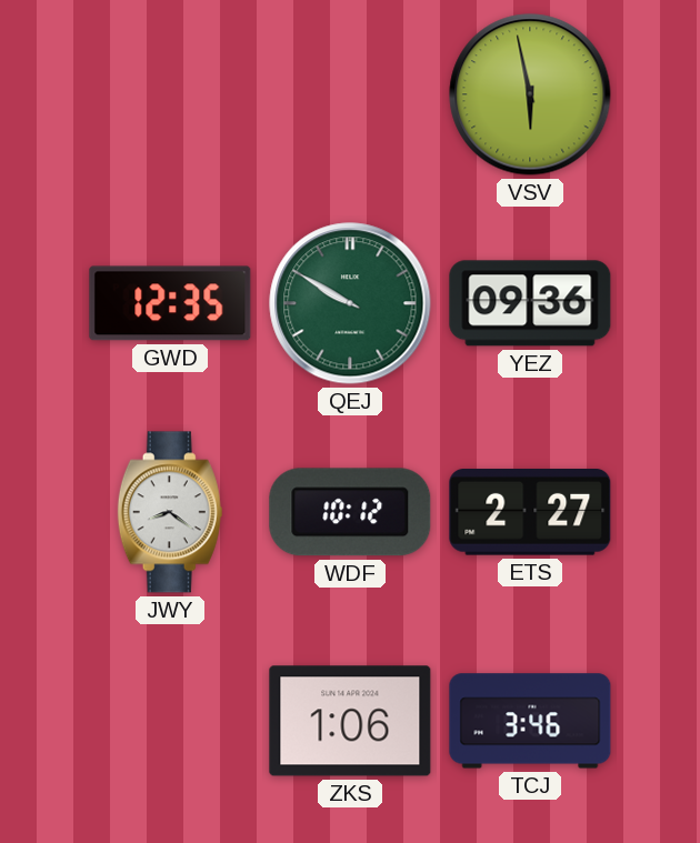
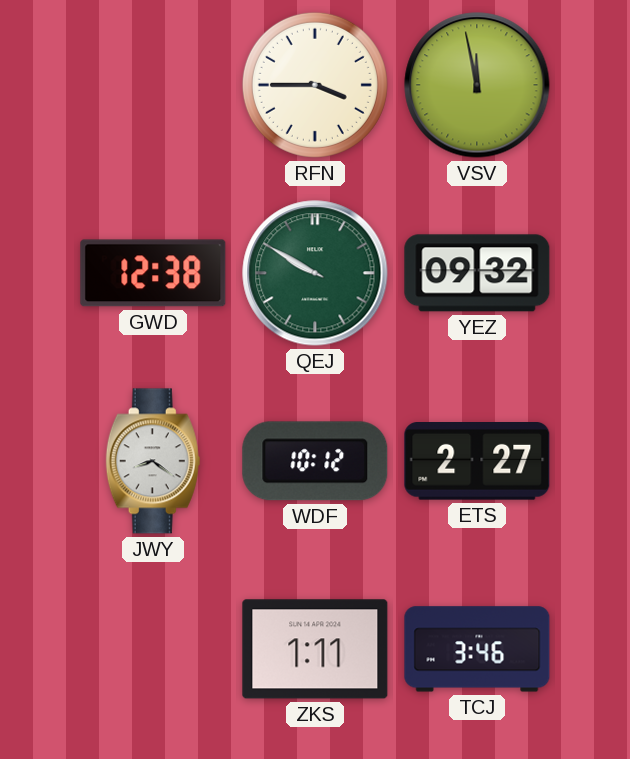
RFN: none -> 3:45
VSV: 5:58 -> 11:58
GWD: 12:35 -> 12:38
YEZ: 09:36 -> 09:32
ZKS: 1:06 -> 1:11
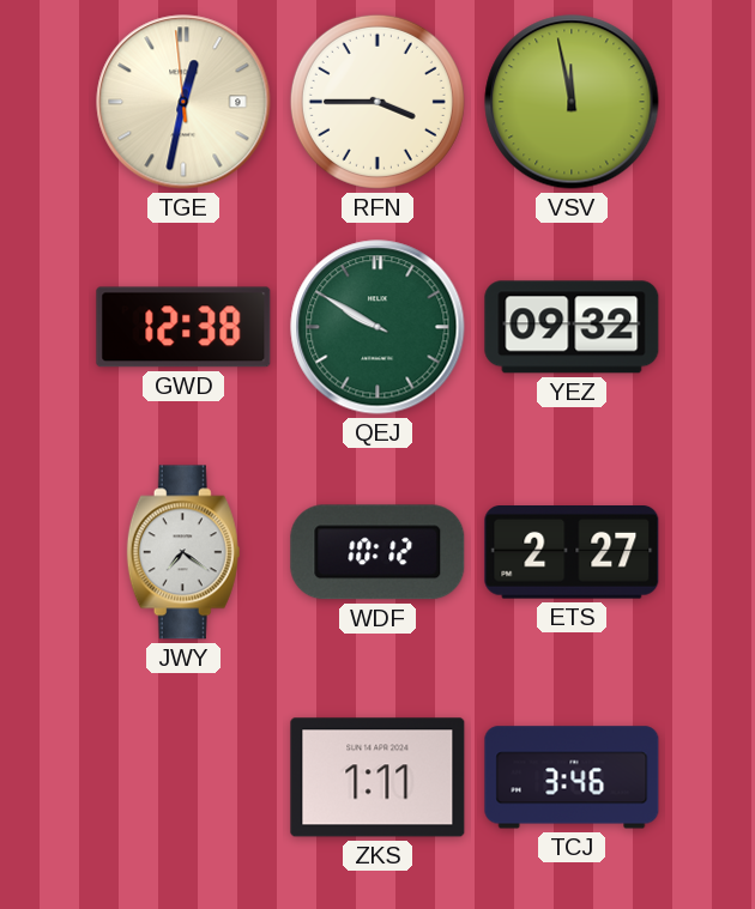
TGE: none -> 12:31
JWY: 8:21 -> 7:21
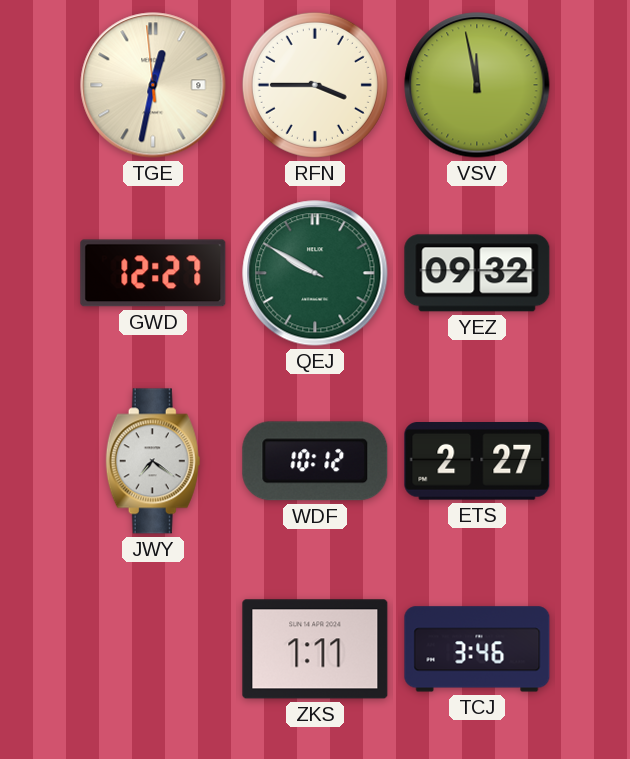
GWD: 12:38 -> 12:27
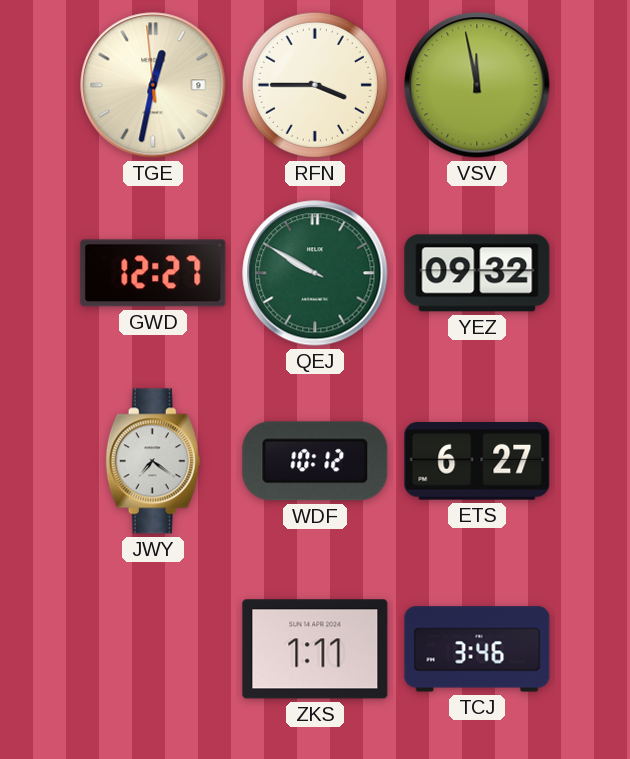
ETS: 2:27 -> 6:27
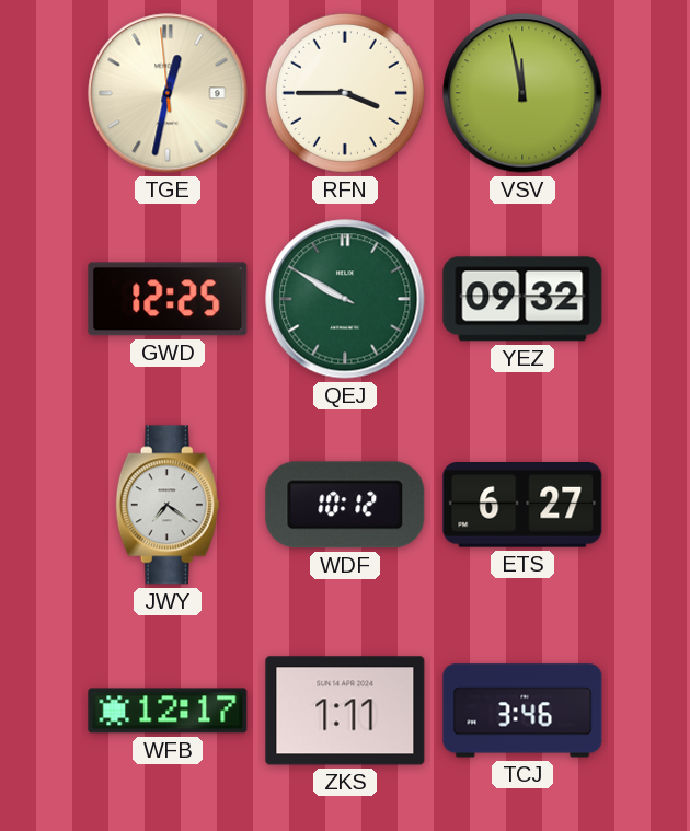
GWD: 12:27 -> 12:25
WFB: none -> 12:17
